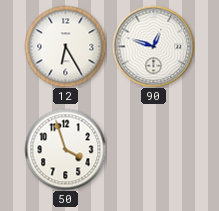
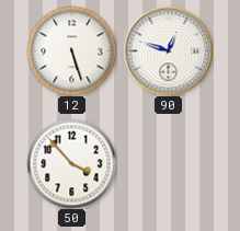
12: 6:25 -> 5:27
50: 3:57 -> 3:53
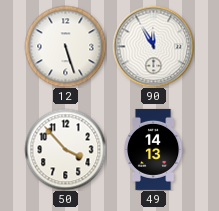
90: 12:48 -> 11:55
49: none -> 14:13
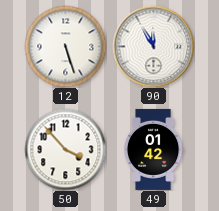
49: 14:13 -> 01:42
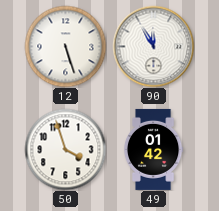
50: 3:53 -> 3:57
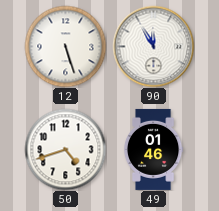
50: 3:57 -> 4:42
49: 01:42 -> 01:46
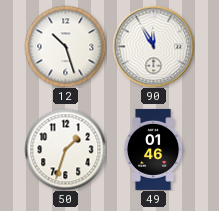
12: 5:27 -> 10:27
50: 4:42 -> 1:33
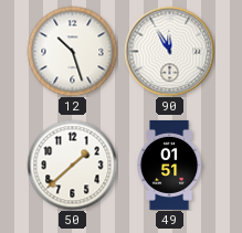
50: 1:33 -> 1:38
49: 01:46 -> 01:51
